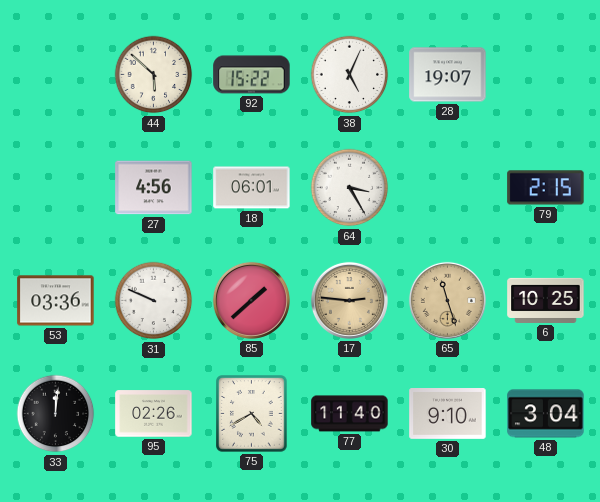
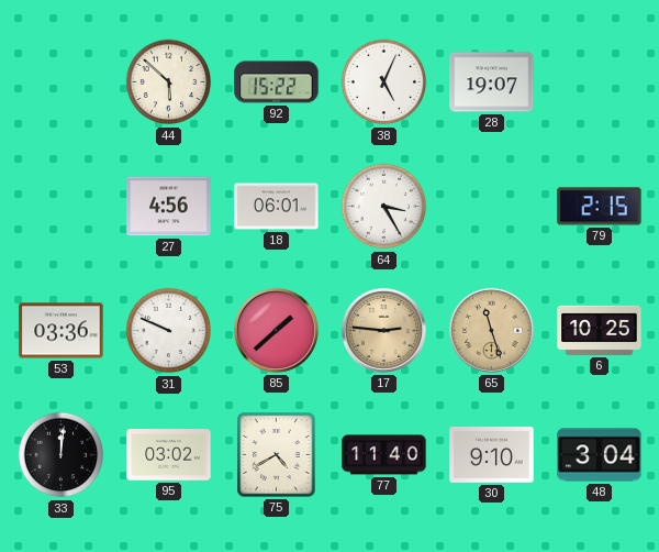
95: 02:26 -> 03:02
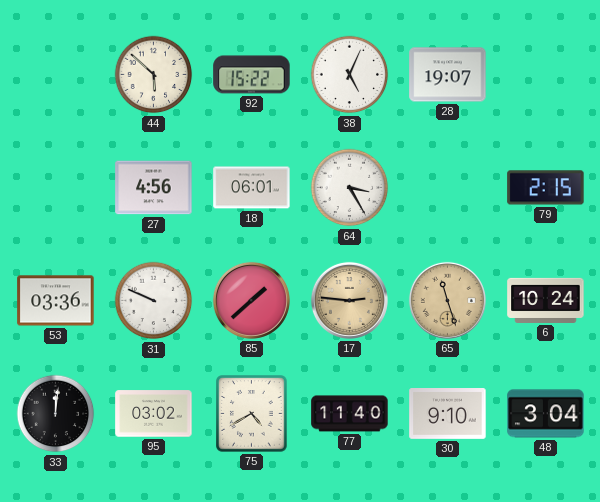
6: 10:25 -> 10:24
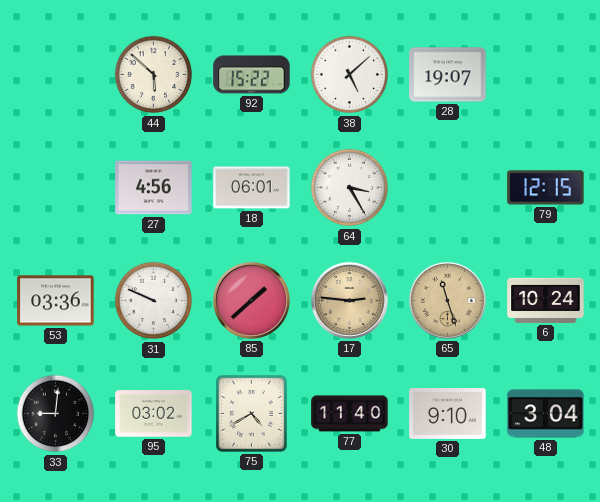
38: 5:04 -> 5:08
79: 2:15 -> 12:15
33: 12:01 -> 9:01
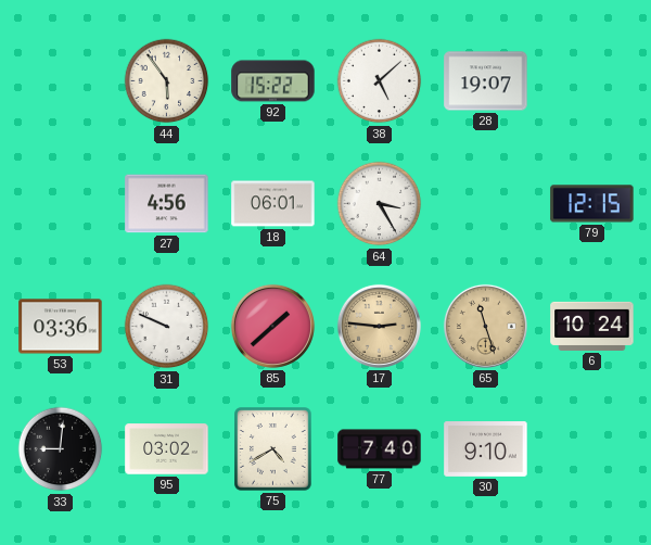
44: 5:52 -> 5:54
77: 11:40 -> 7:40
48: 3:04 -> none
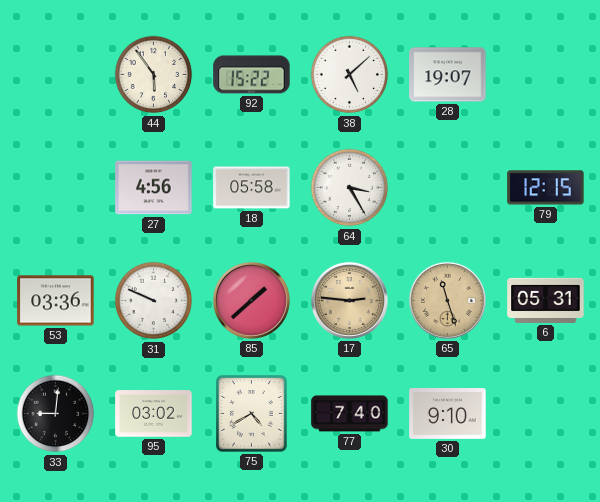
18: 06:01 -> 05:58
6: 10:24 -> 05:31
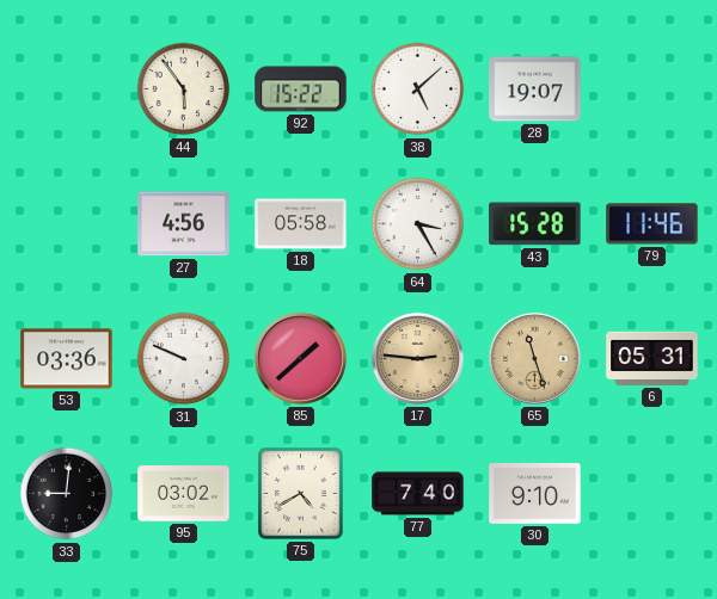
43: none -> 15:28
79: 12:15 -> 11:46
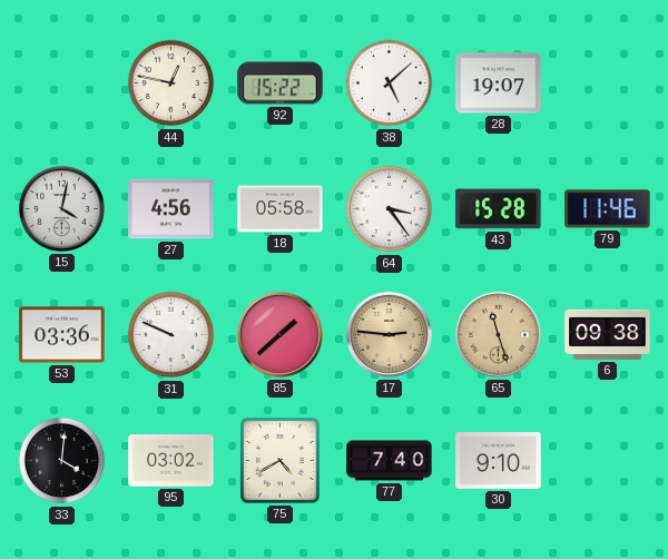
44: 5:54 -> 12:47
15: none -> 4:02
64: 3:25 -> 3:24
6: 05:31 -> 09:38
33: 9:01 -> 4:01
